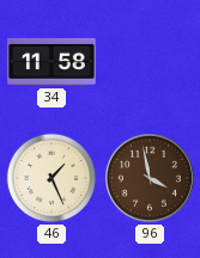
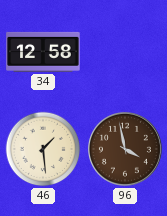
34: 11:58 -> 12:58
46: 1:26 -> 1:29
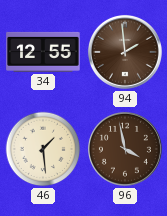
34: 12:58 -> 12:55
94: none -> 1:59
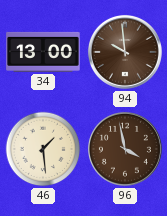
34: 12:55 -> 13:00
94: 1:59 -> 9:59
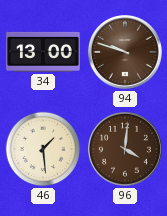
94: 9:59 -> 9:48
96: 3:58 -> 4:01
